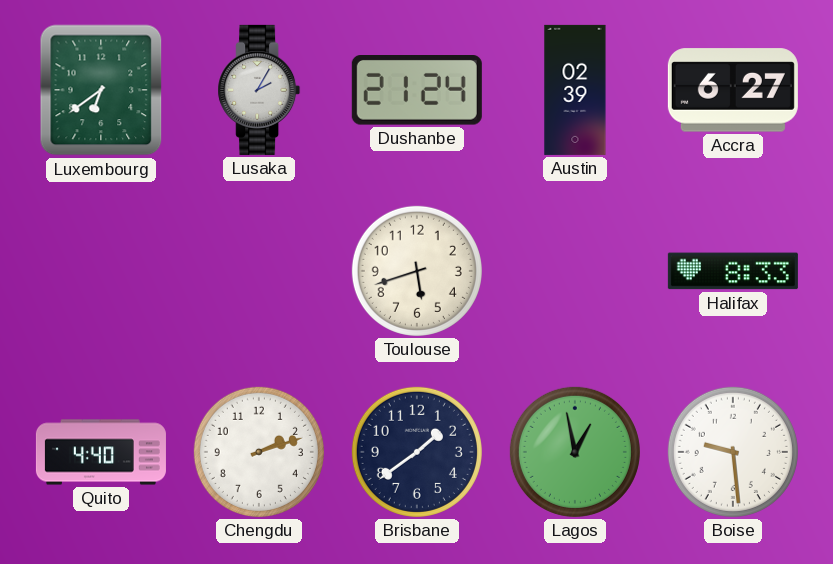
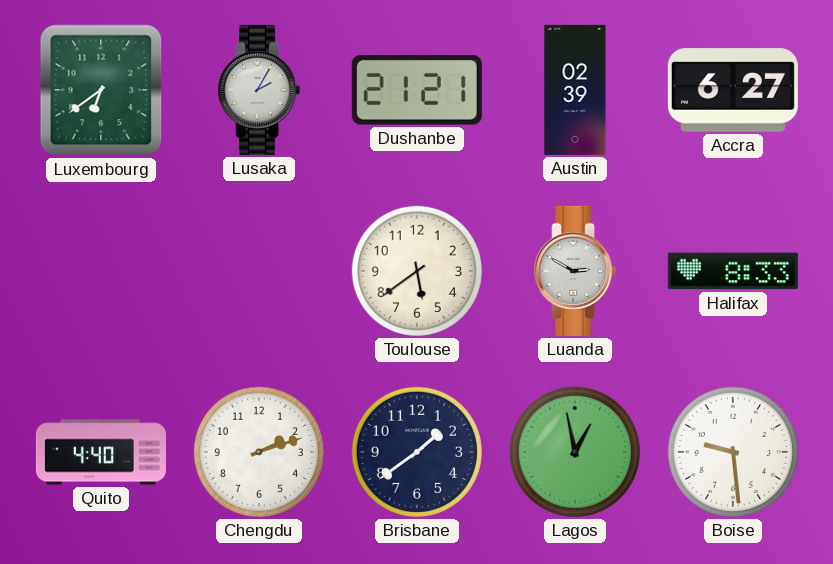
Dushanbe: 21:24 -> 21:21
Toulouse: 5:42 -> 5:39
Luanda: none -> 2:50
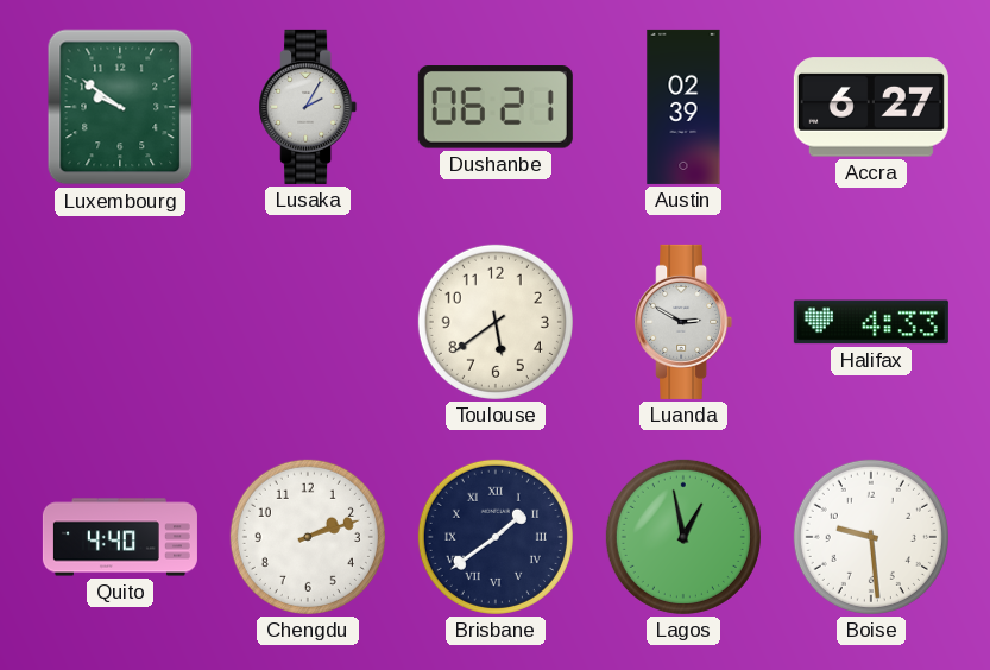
Luxembourg: 6:39 -> 9:51
Dushanbe: 21:21 -> 06:21
Halifax: 8:33 -> 4:33
Brisbane numerals: Arabic -> Roman
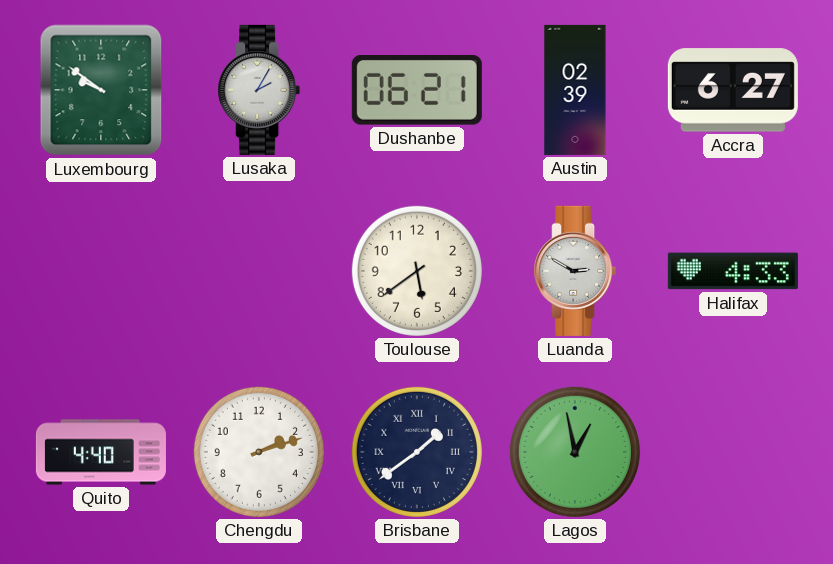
Boise: 9:29 -> none
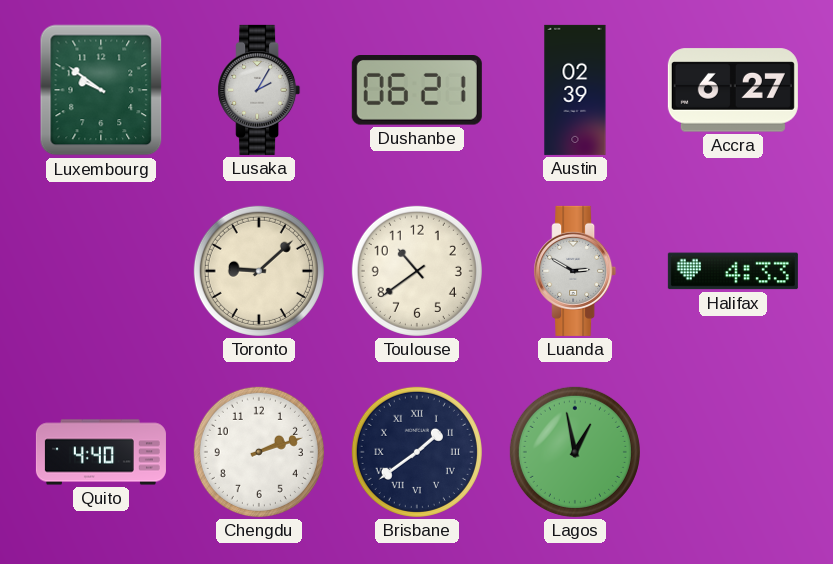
Toronto: none -> 9:08
Toulouse: 5:39 -> 10:39
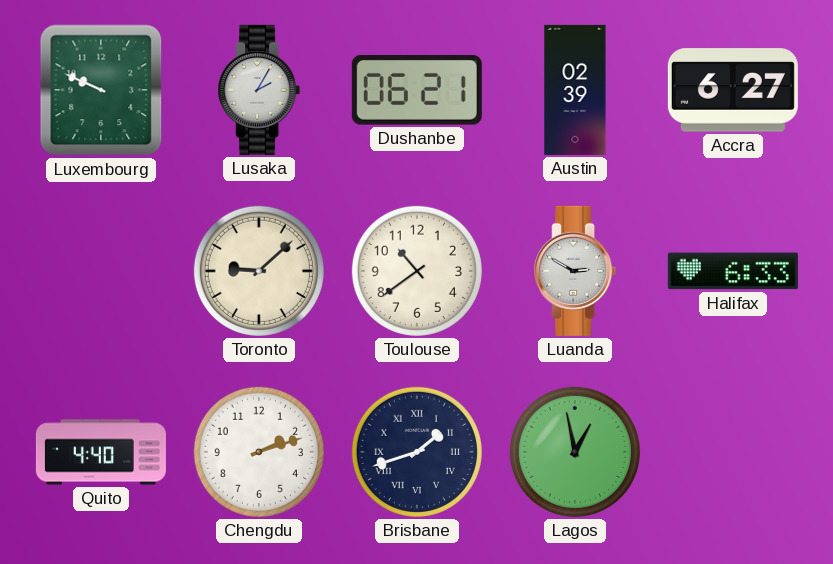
Luxembourg: 9:51 -> 9:49
Halifax: 4:33 -> 6:33
Brisbane: 1:39 -> 1:42
